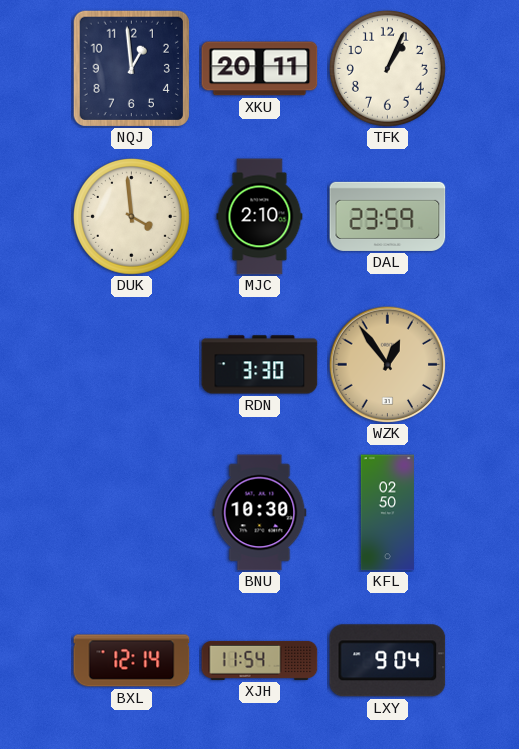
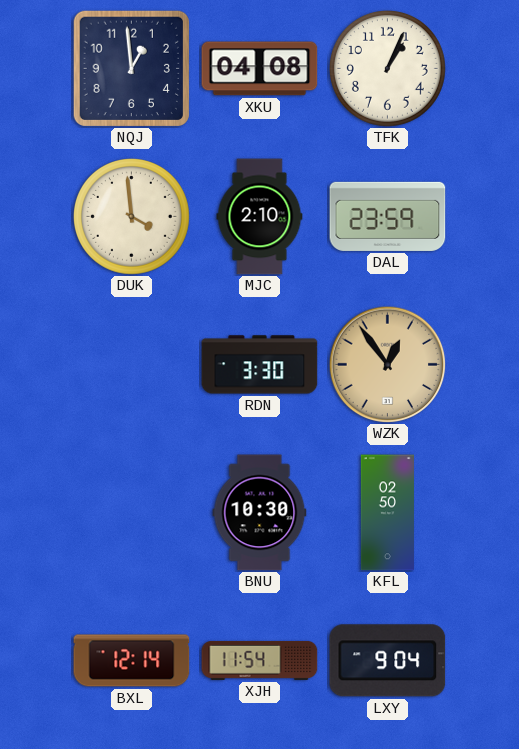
XKU: 20:11 -> 04:08
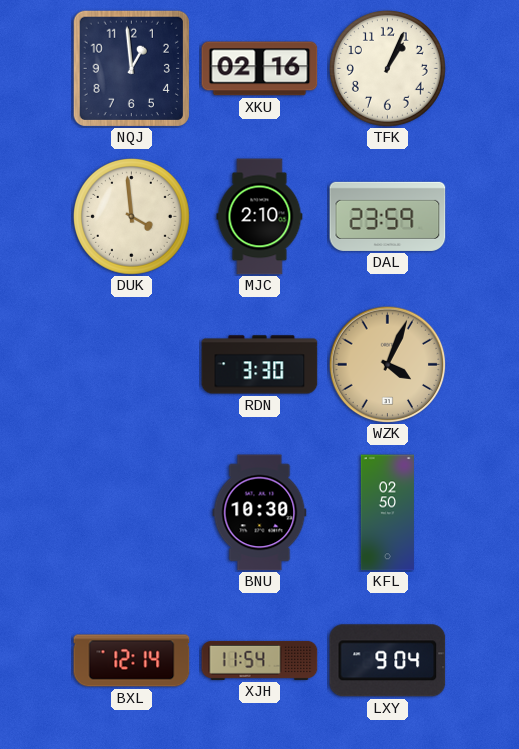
XKU: 04:08 -> 02:16
WZK: 12:54 -> 4:04
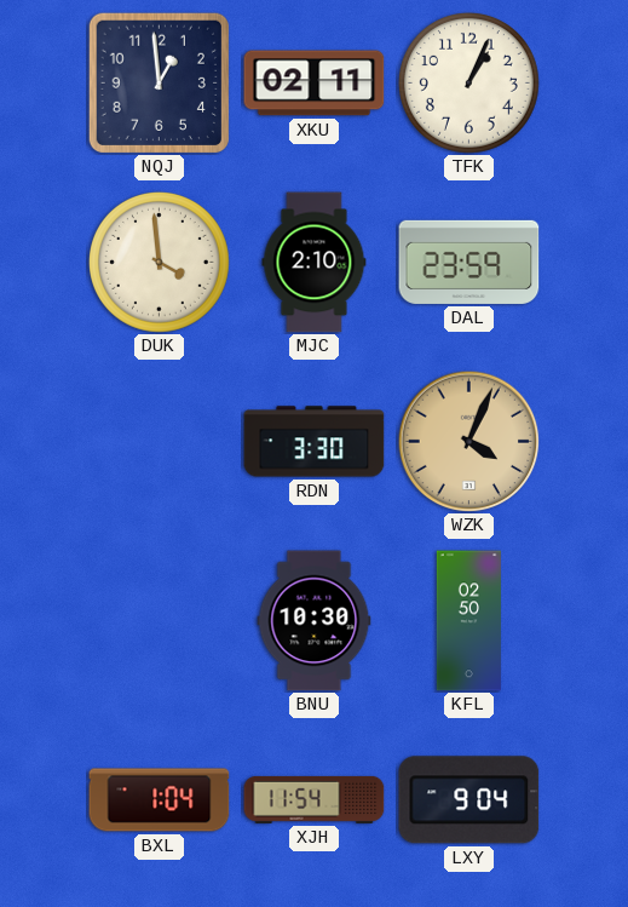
XKU: 02:16 -> 02:11
BXL: 12:14 -> 1:04
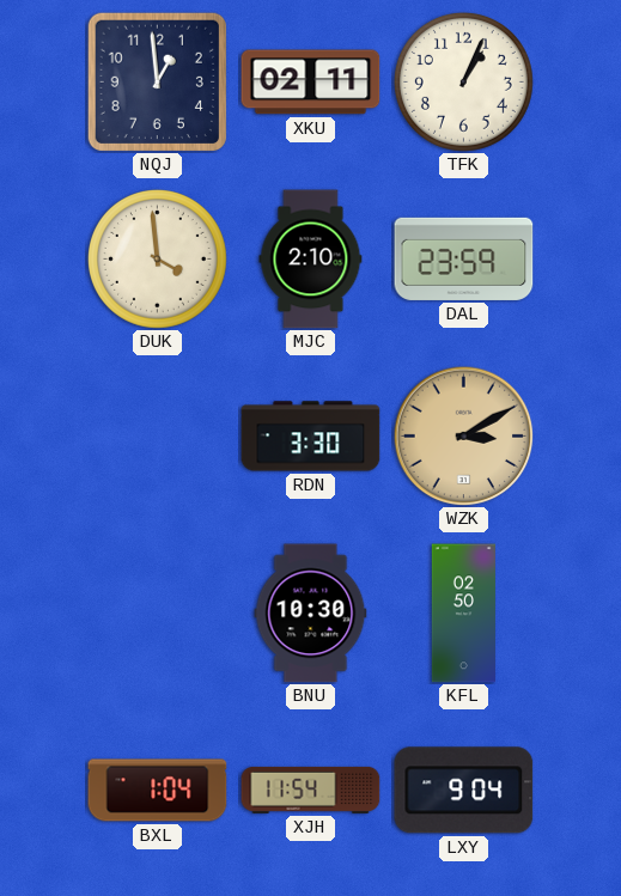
WZK: 4:04 -> 3:10
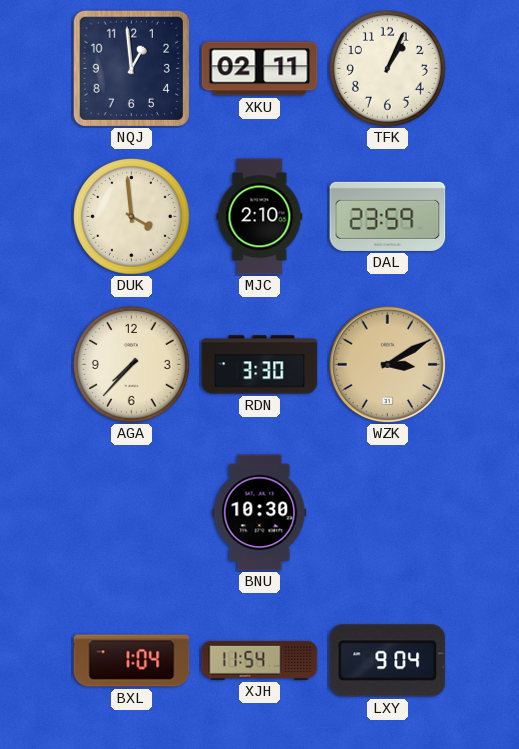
AGA: none -> 7:37
KFL: 02:50 -> none
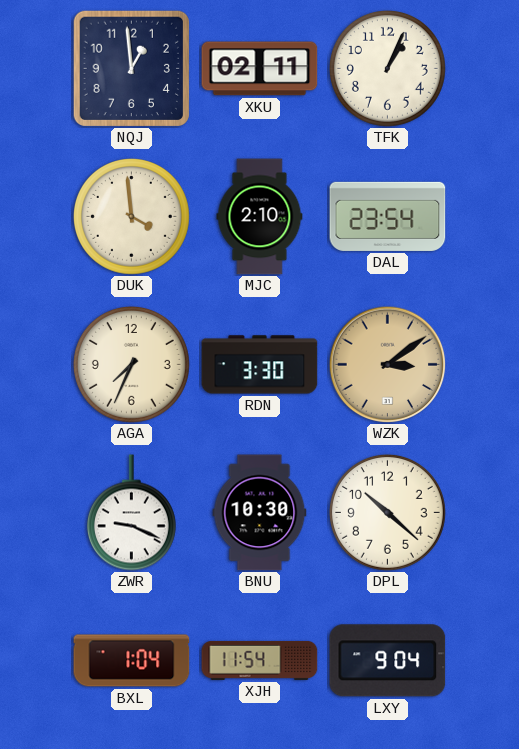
DAL: 23:59 -> 23:54
AGA: 7:37 -> 7:34
WZK: 3:10 -> 3:09
ZWR: none -> 9:19
DPL: none -> 10:22
